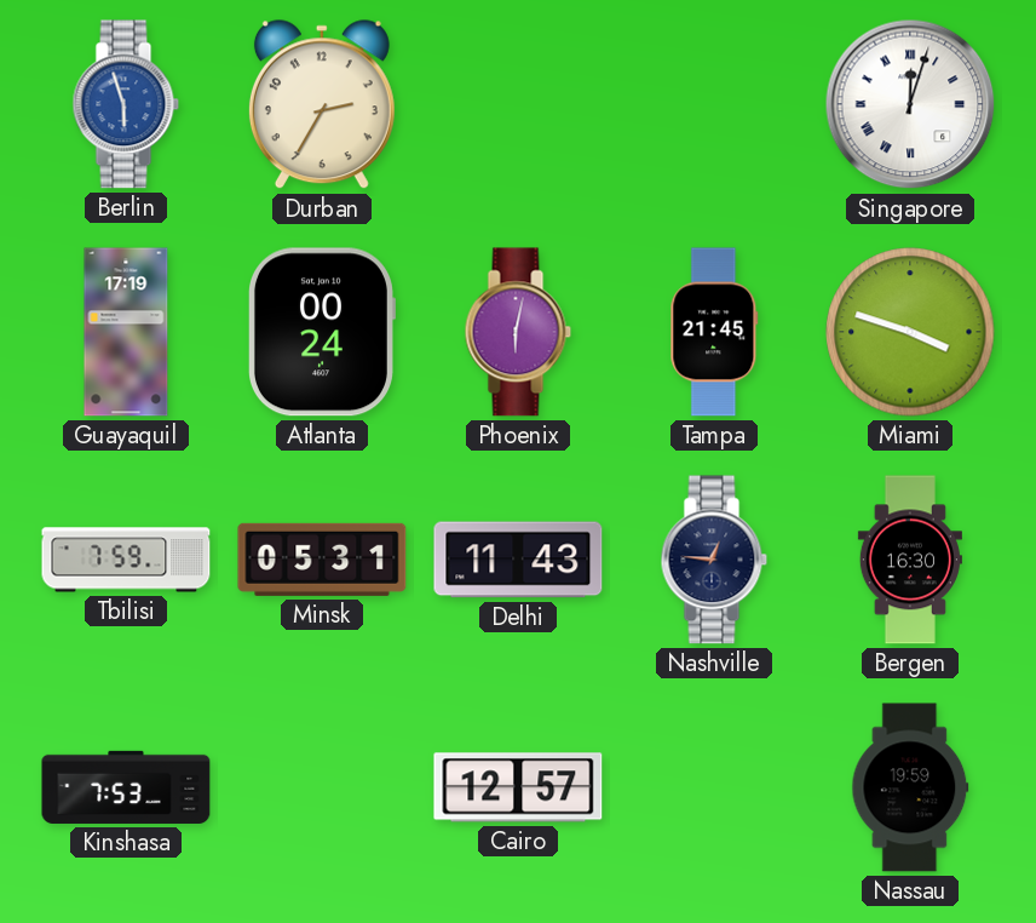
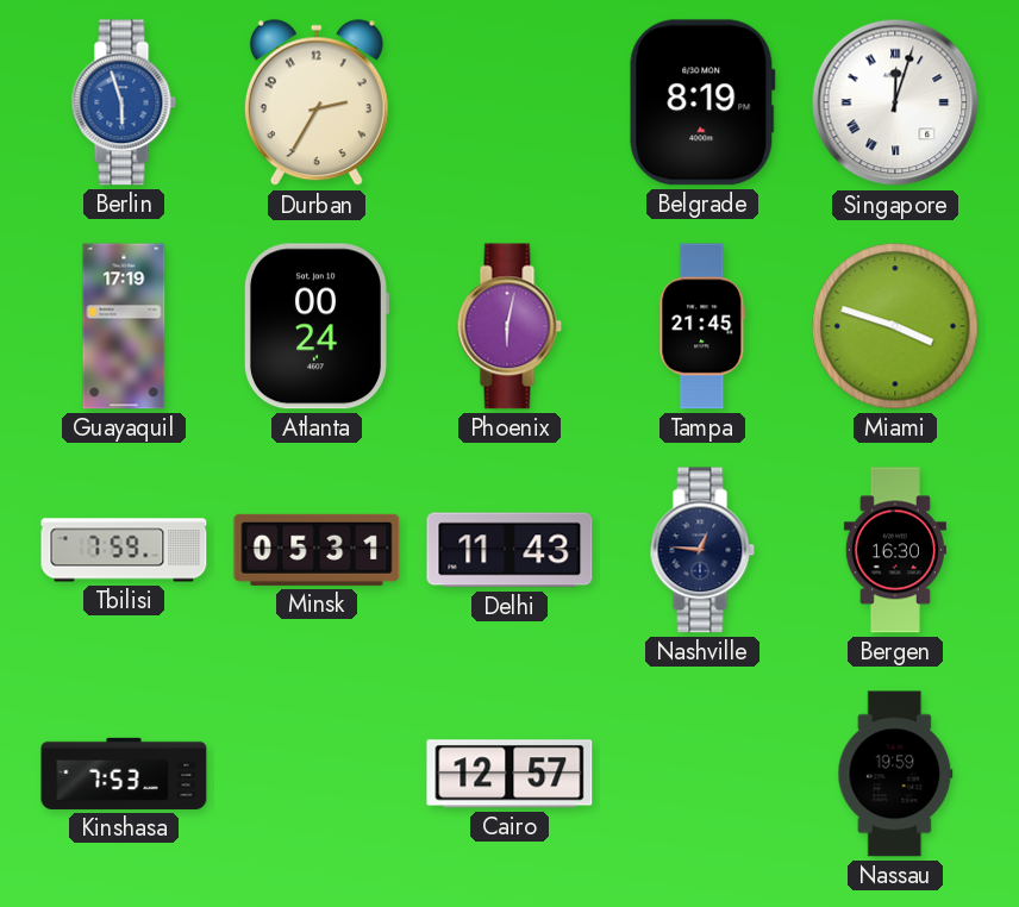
Belgrade: none -> 8:19
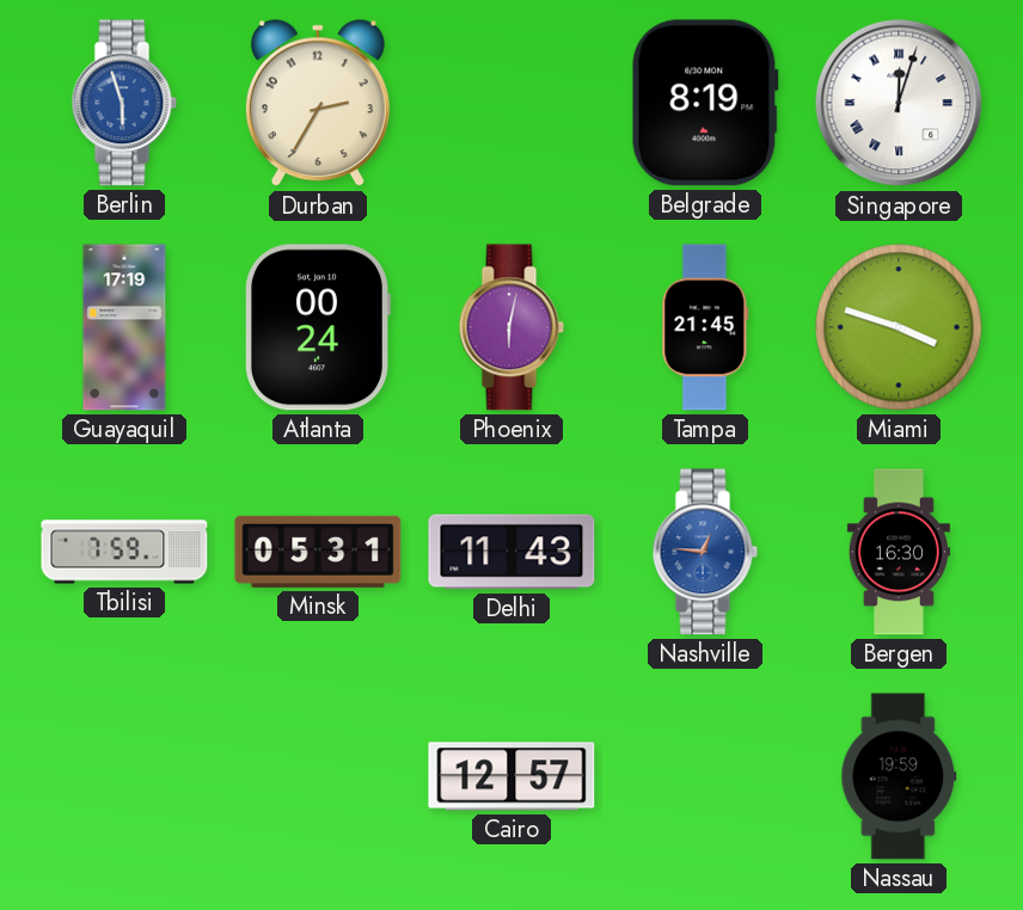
Nashville dial: navy -> blue
Kinshasa: 7:53 -> none
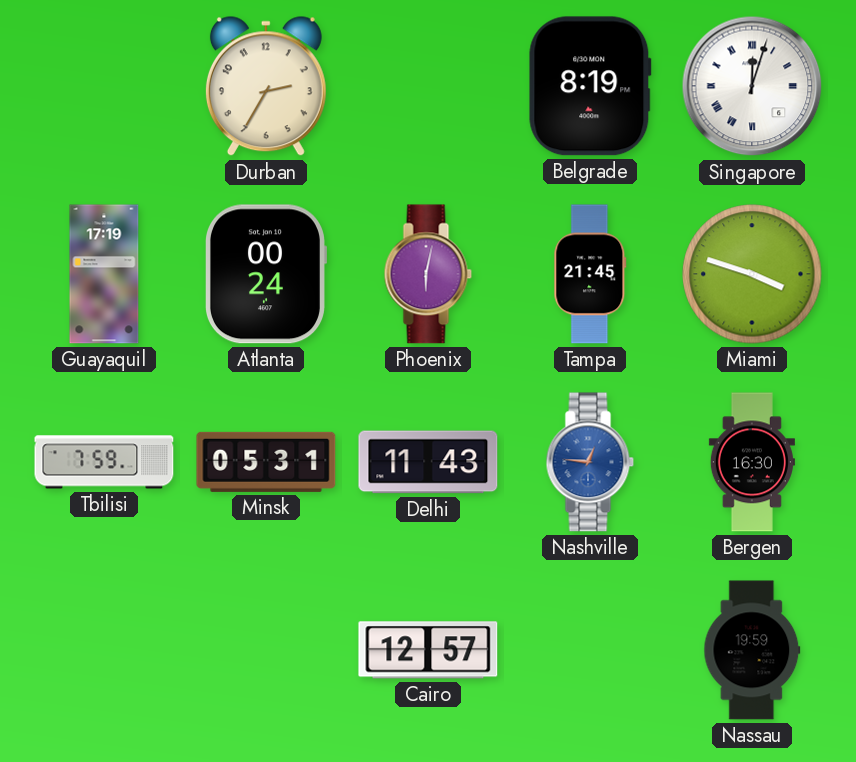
Berlin: 5:57 -> none
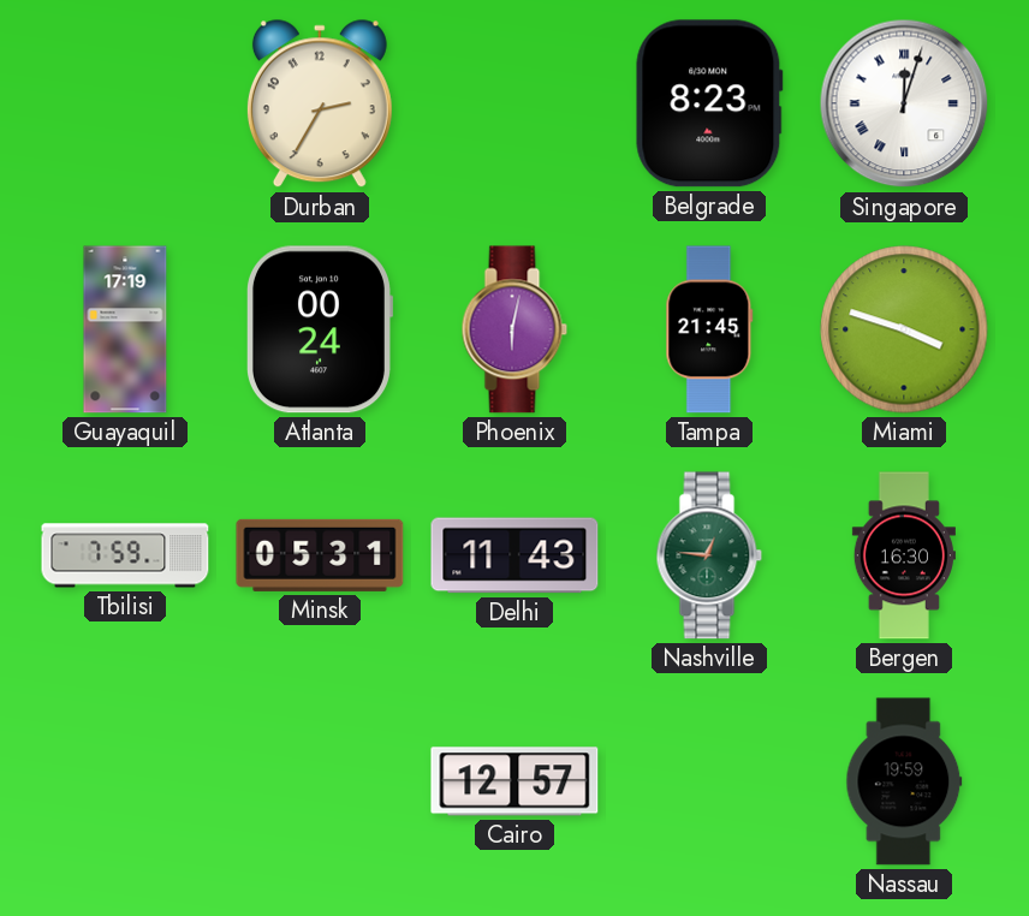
Belgrade: 8:19 -> 8:23
Nashville dial: blue -> green
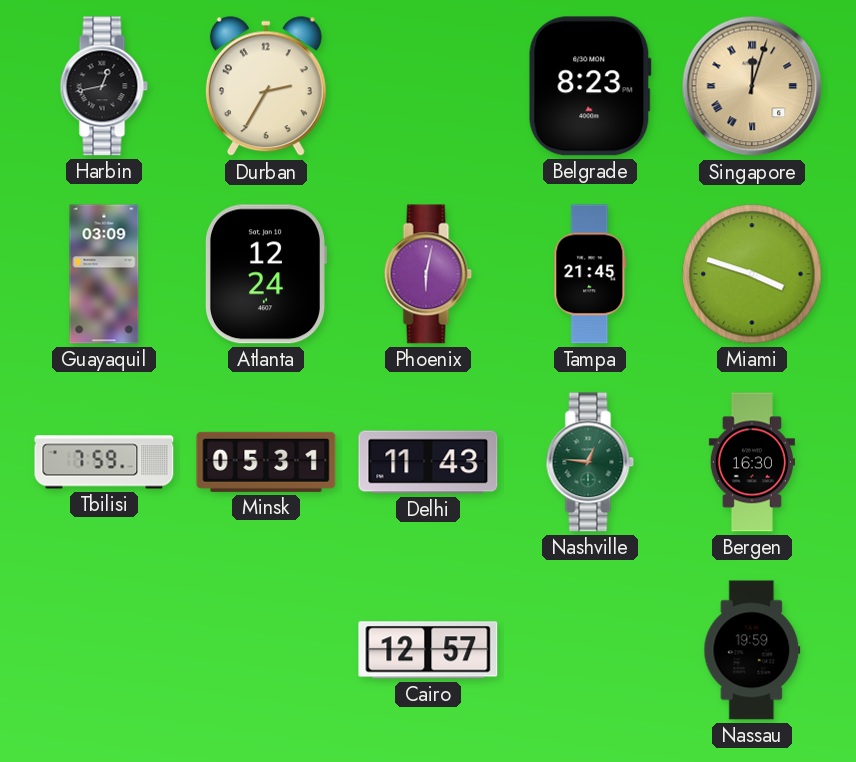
Harbin: none -> 12:43
Singapore dial: white -> champagne
Guayaquil: 17:19 -> 03:09
Atlanta: 00:24 -> 12:24
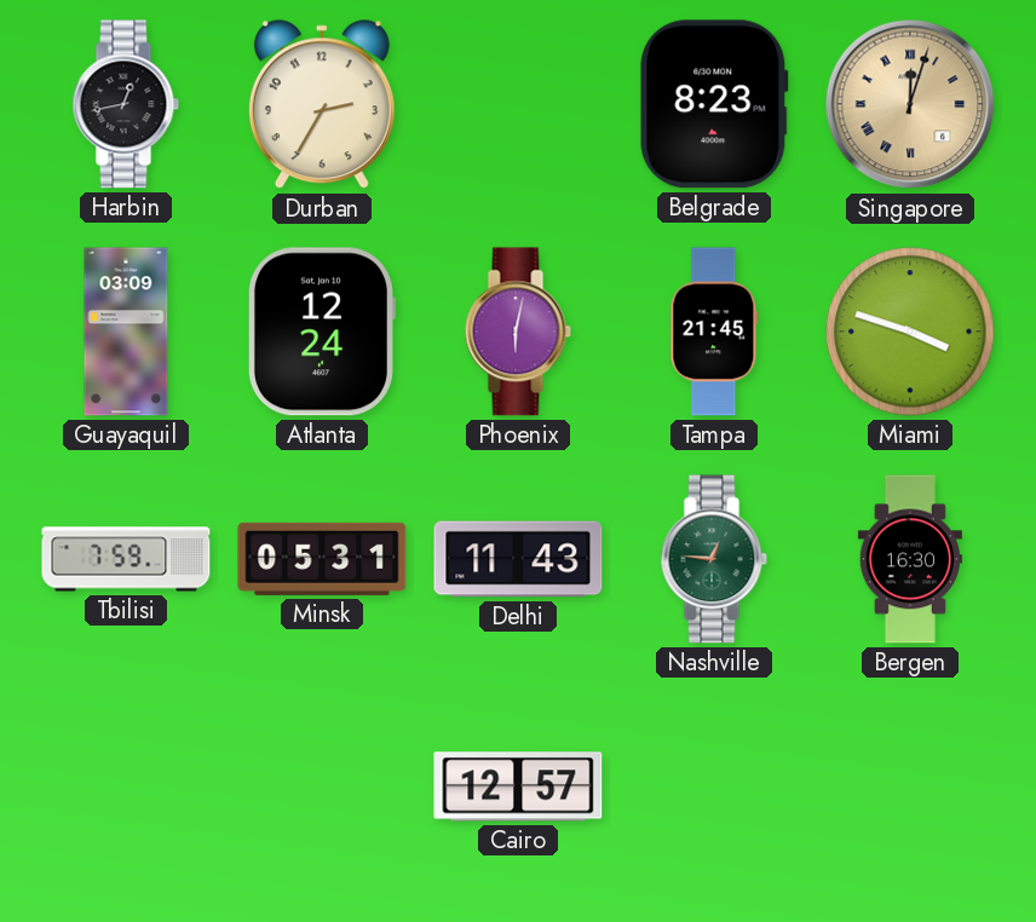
Nassau: 19:59 -> none
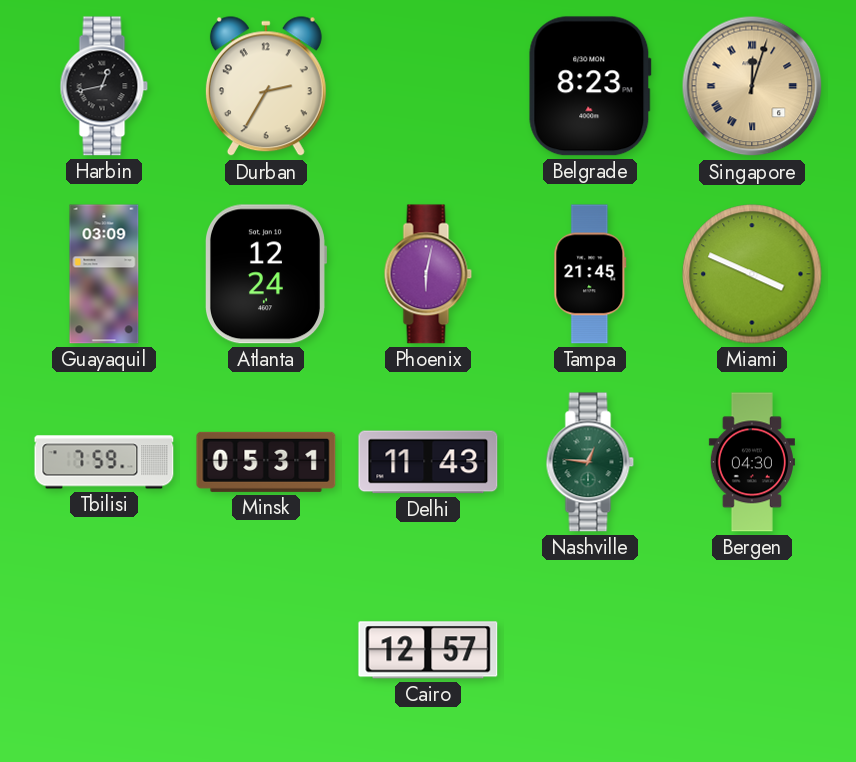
Miami: 3:48 -> 3:49
Bergen: 16:30 -> 04:30
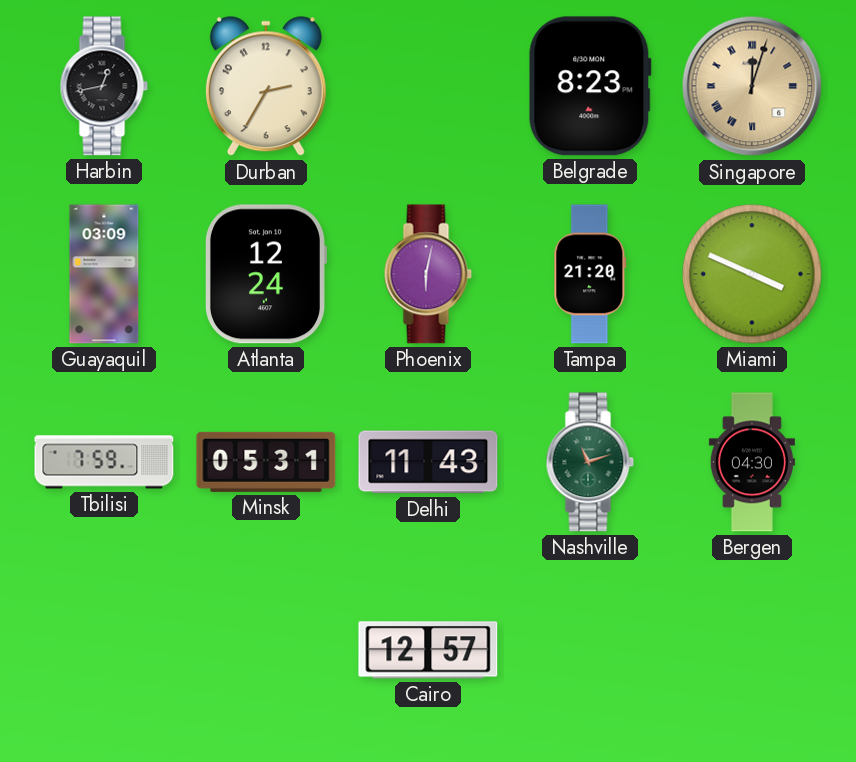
Tampa: 21:45 -> 21:20
Nashville: 12:46 -> 11:12
